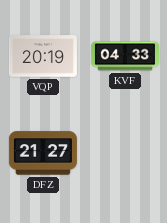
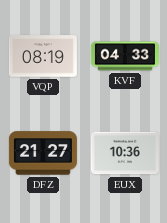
VQP: 20:19 -> 08:19
EUX: none -> 10:36
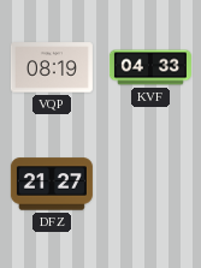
EUX: 10:36 -> none
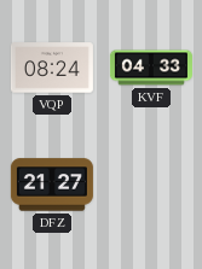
VQP: 08:19 -> 08:24
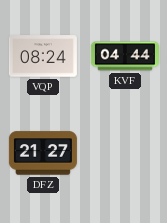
KVF: 04:33 -> 04:44
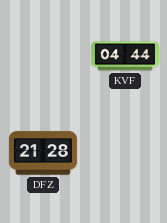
VQP: 08:24 -> none
DFZ: 21:27 -> 21:28
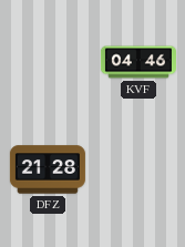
KVF: 04:44 -> 04:46
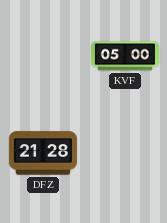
KVF: 04:46 -> 05:00
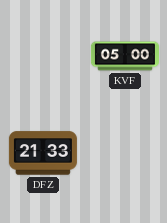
DFZ: 21:28 -> 21:33
